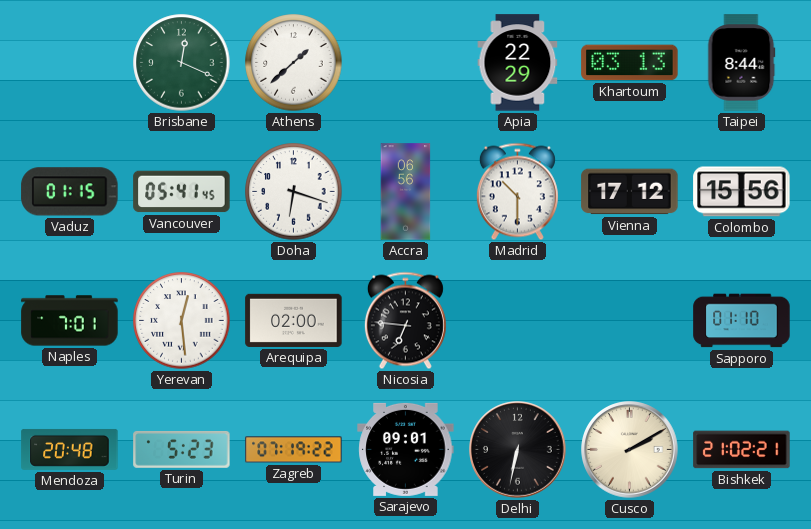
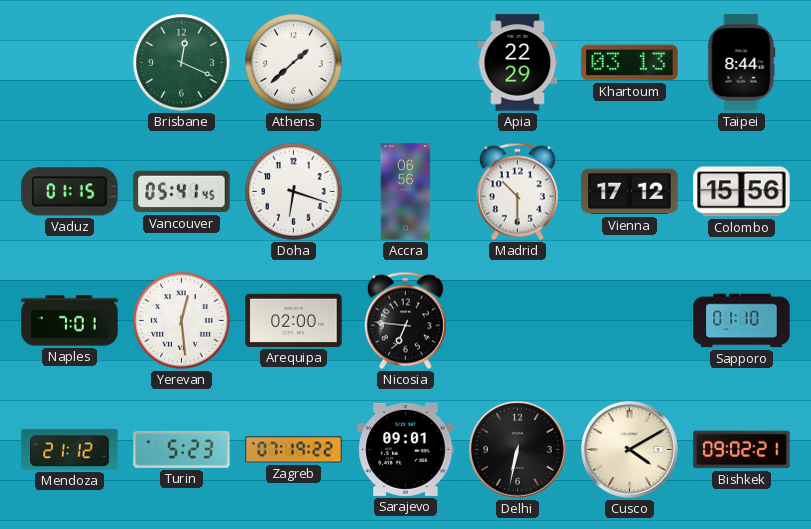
Mendoza: 20:48 -> 21:12
Cusco: 2:10 -> 4:10
Bishkek: 21:02 -> 09:02
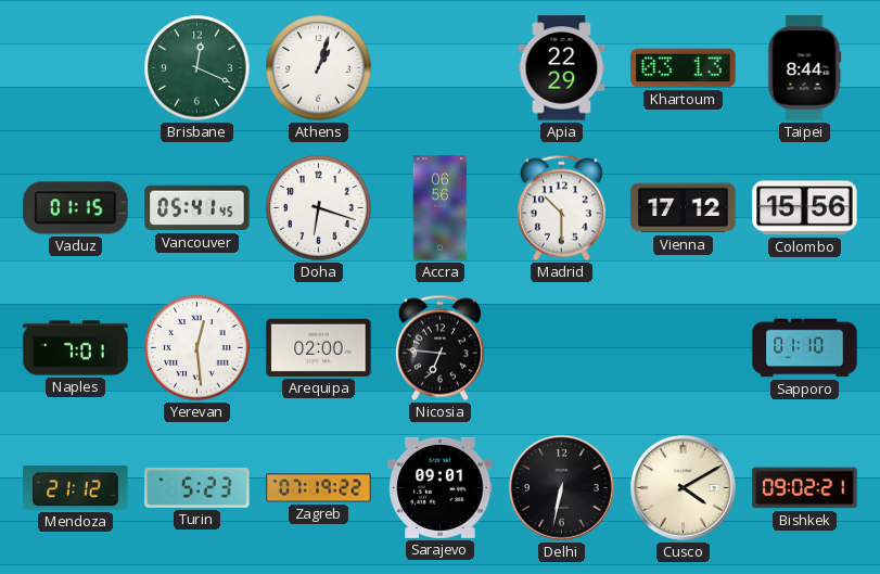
Athens: 1:38 -> 1:03
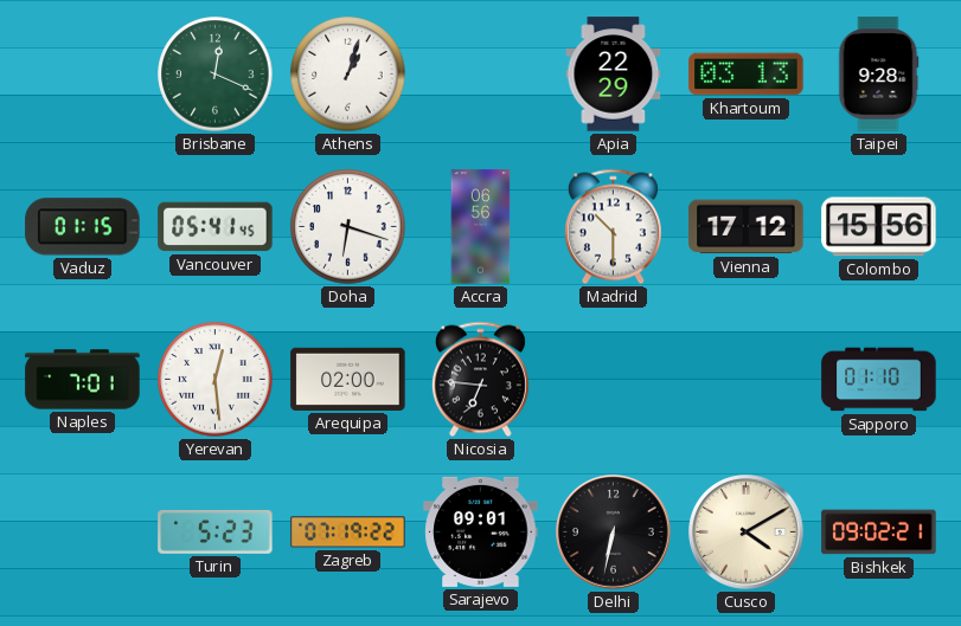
Taipei: 8:44 -> 9:28
Mendoza: 21:12 -> none
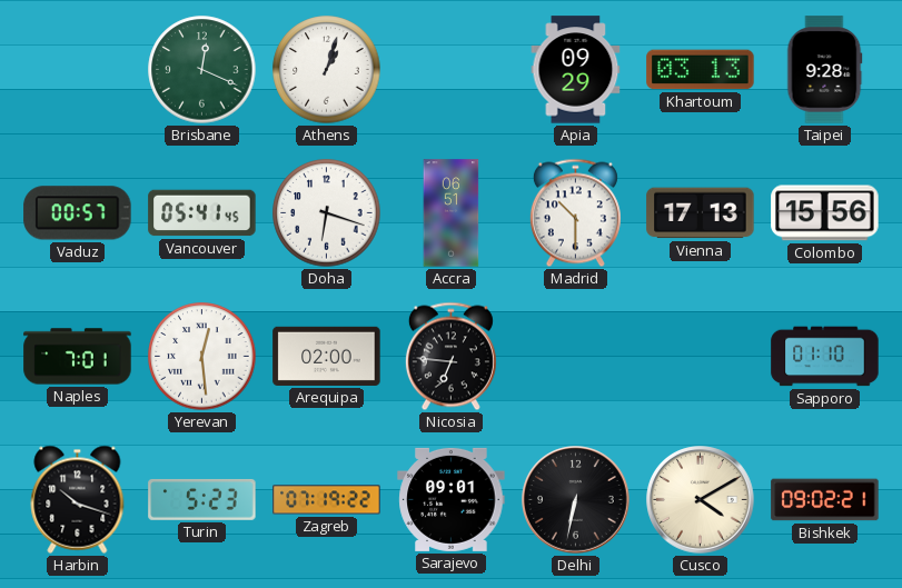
Apia: 22:29 -> 09:29
Vaduz: 01:15 -> 00:57
Accra: 06:56 -> 06:51
Vienna: 17:12 -> 17:13
Harbin: none -> 10:18
